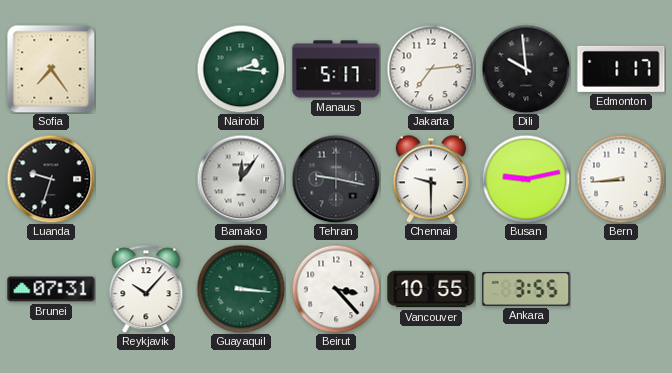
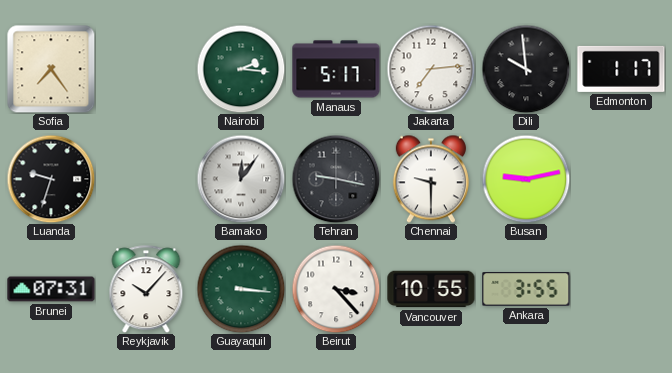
Bern: 8:44 -> none
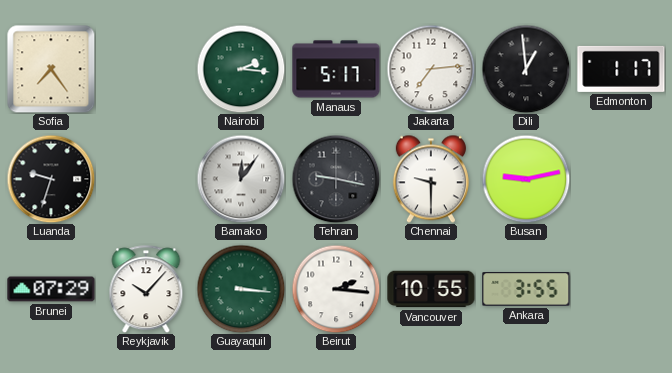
Dili: 9:59 -> 12:59
Brunei: 07:31 -> 07:29
Beirut: 3:23 -> 2:16
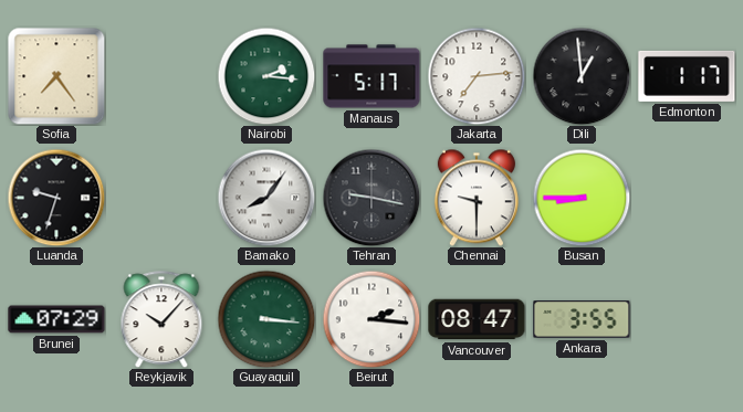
Bamako: 12:06 -> 8:06
Busan: 9:13 -> 8:45
Vancouver: 10:55 -> 08:47
